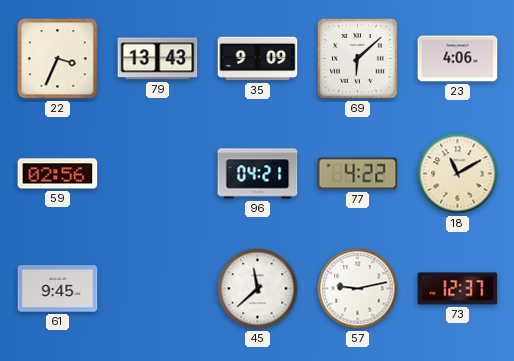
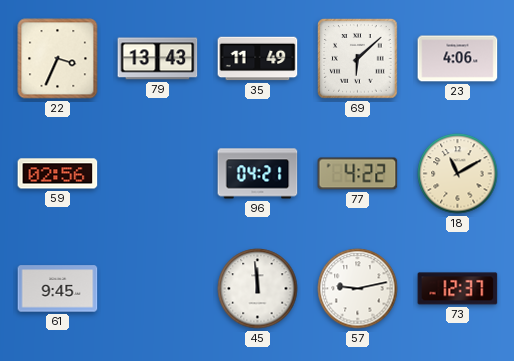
35: 9:09 -> 11:49
45: 11:38 -> 11:59
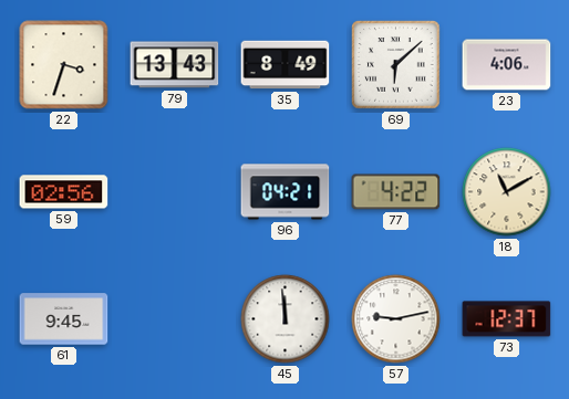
22: 3:34 -> 3:33
35: 11:49 -> 8:49
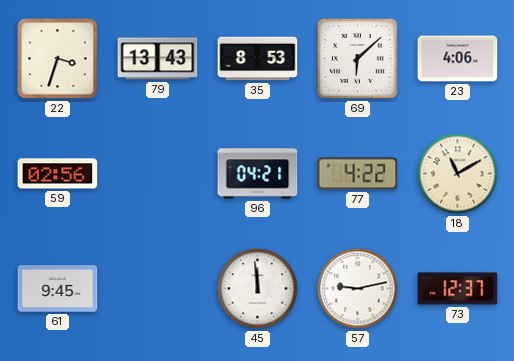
35: 8:49 -> 8:53
